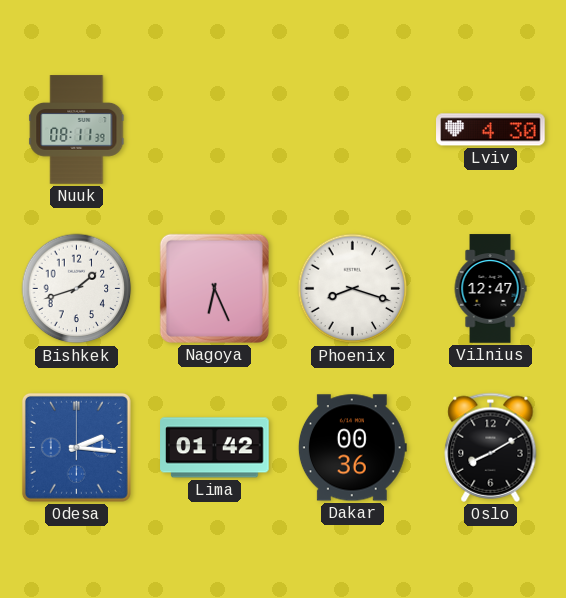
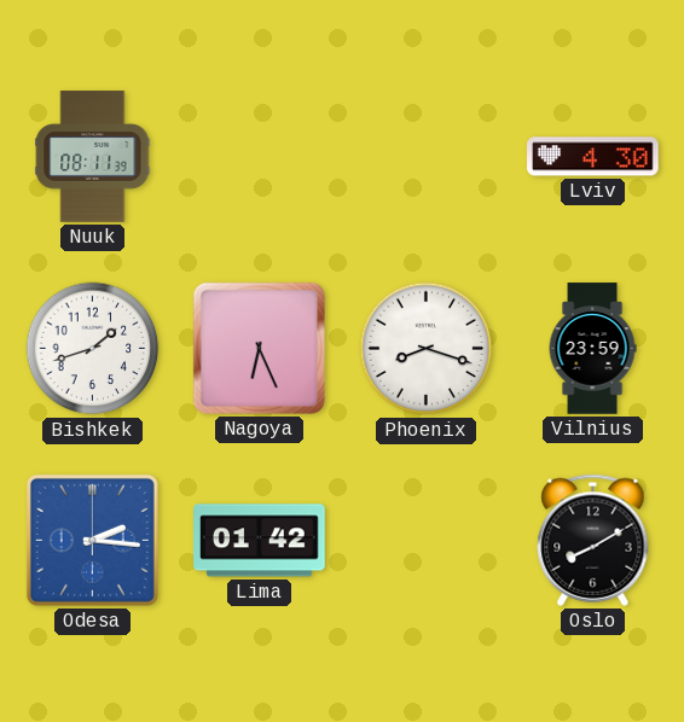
Vilnius: 12:47 -> 23:59
Dakar: 00:36 -> none
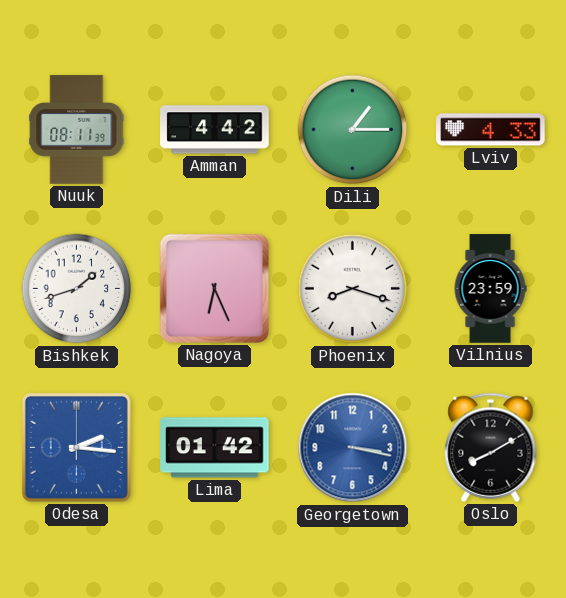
Amman: none -> 4:42
Dili: none -> 1:15
Lviv: 4:30 -> 4:33
Georgetown: none -> 3:17
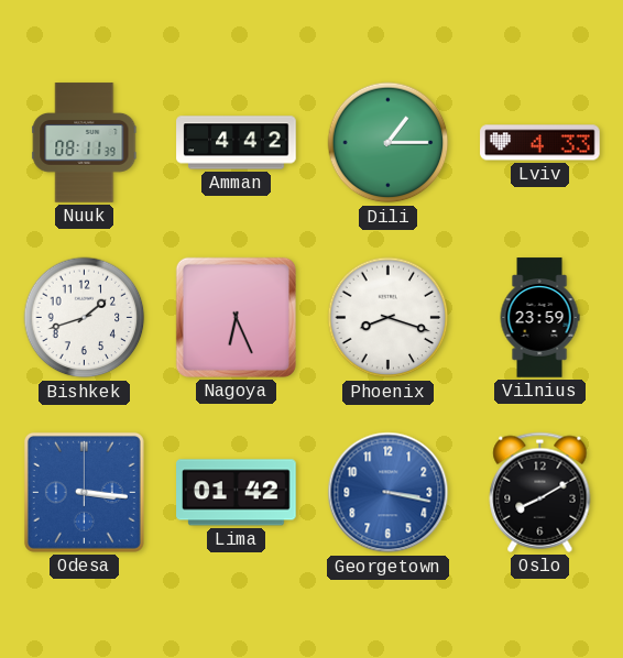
Odesa: 2:16 -> 3:16
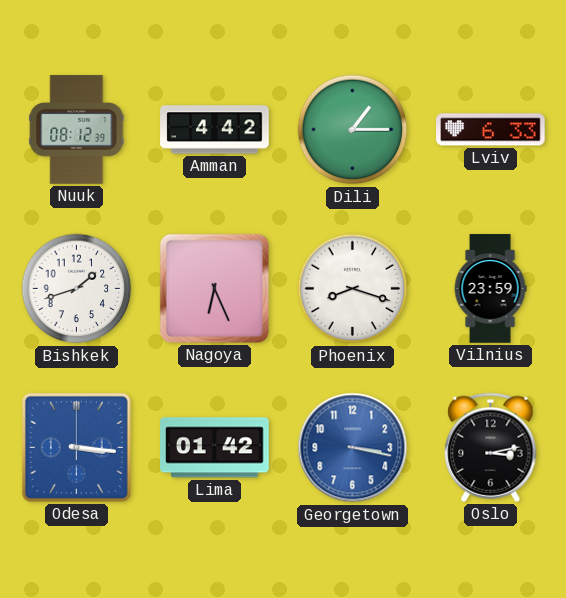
Nuuk: 08:11 -> 08:12
Lviv: 4:33 -> 6:33
Oslo: 8:10 -> 3:13
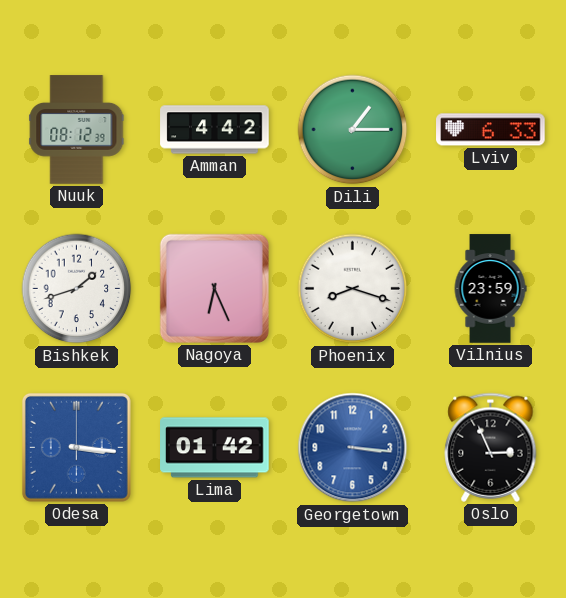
Georgetown: 3:17 -> 3:16
Oslo: 3:13 -> 2:56
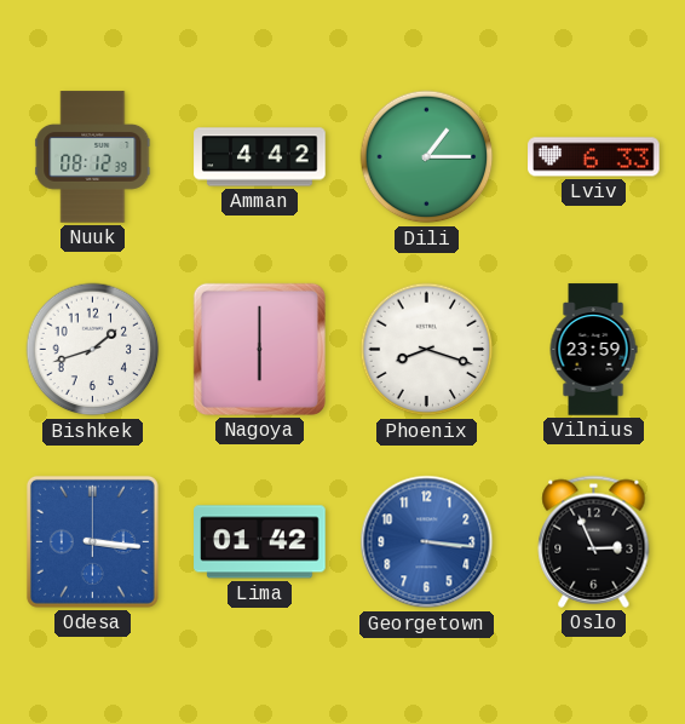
Nagoya: 6:26 -> 6:00
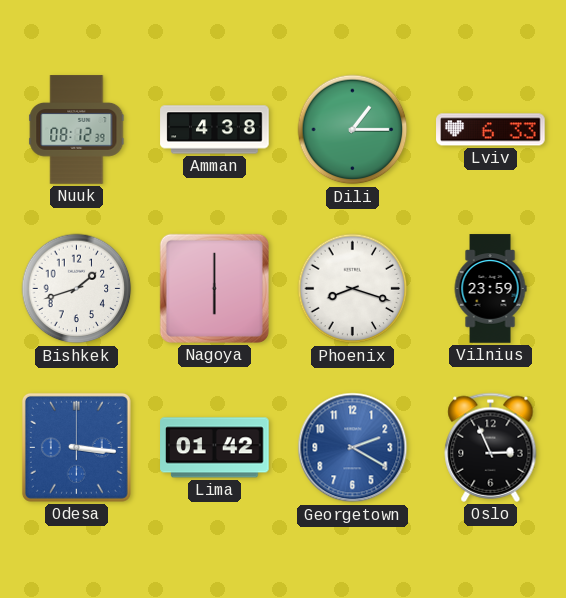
Amman: 4:42 -> 4:38
Georgetown: 3:16 -> 2:20
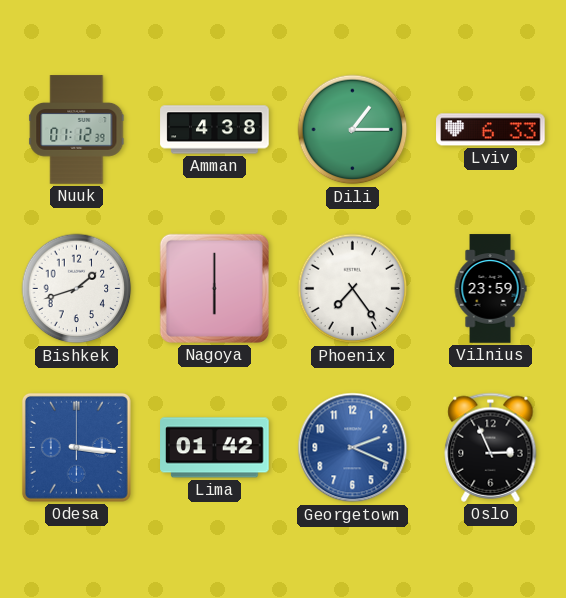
Nuuk: 08:12 -> 01:12
Phoenix: 8:18 -> 7:24
Georgetown: 2:20 -> 2:19
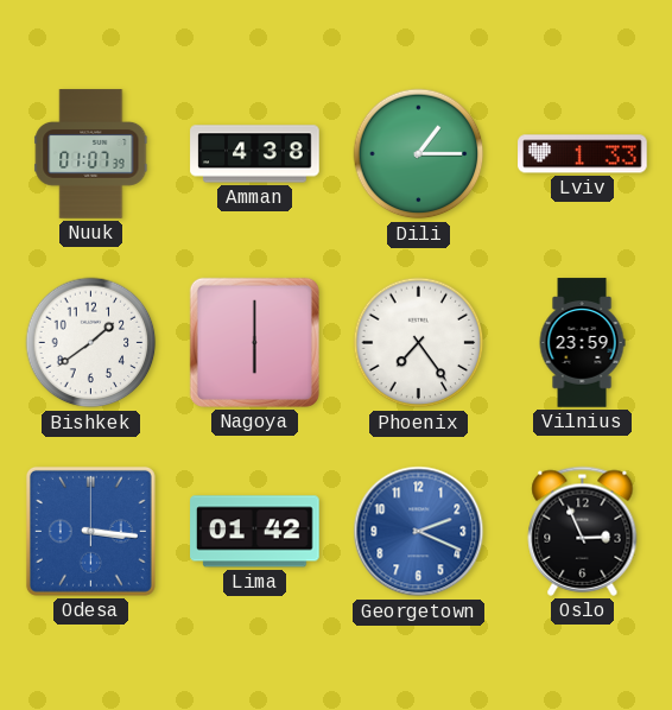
Nuuk: 01:12 -> 01:07
Lviv: 6:33 -> 1:33
Bishkek: 1:42 -> 1:39
